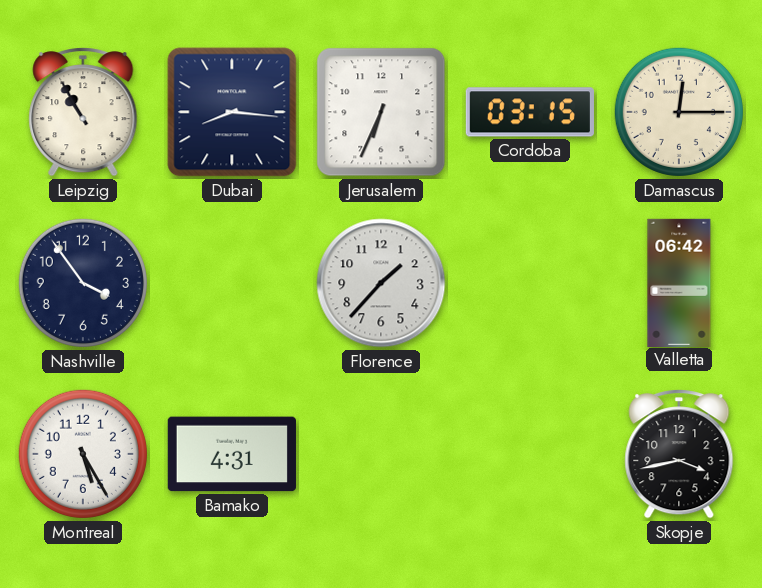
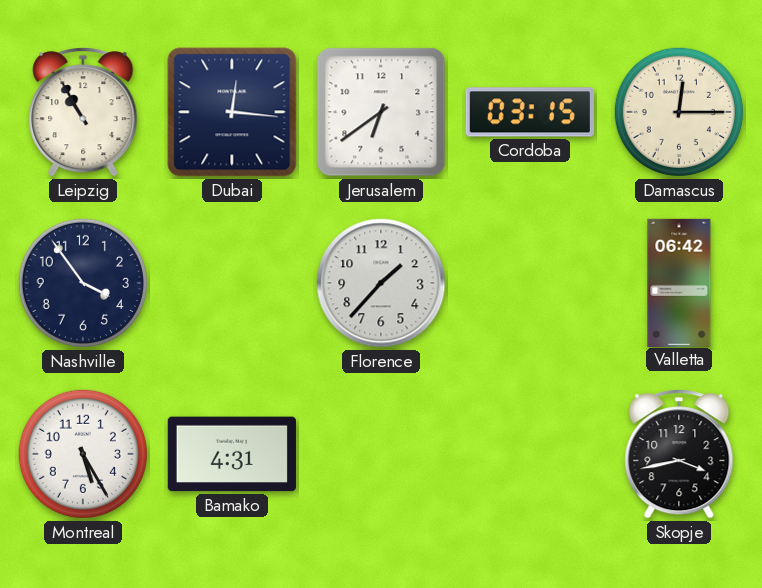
Dubai: 8:16 -> 12:16
Jerusalem: 6:34 -> 6:39
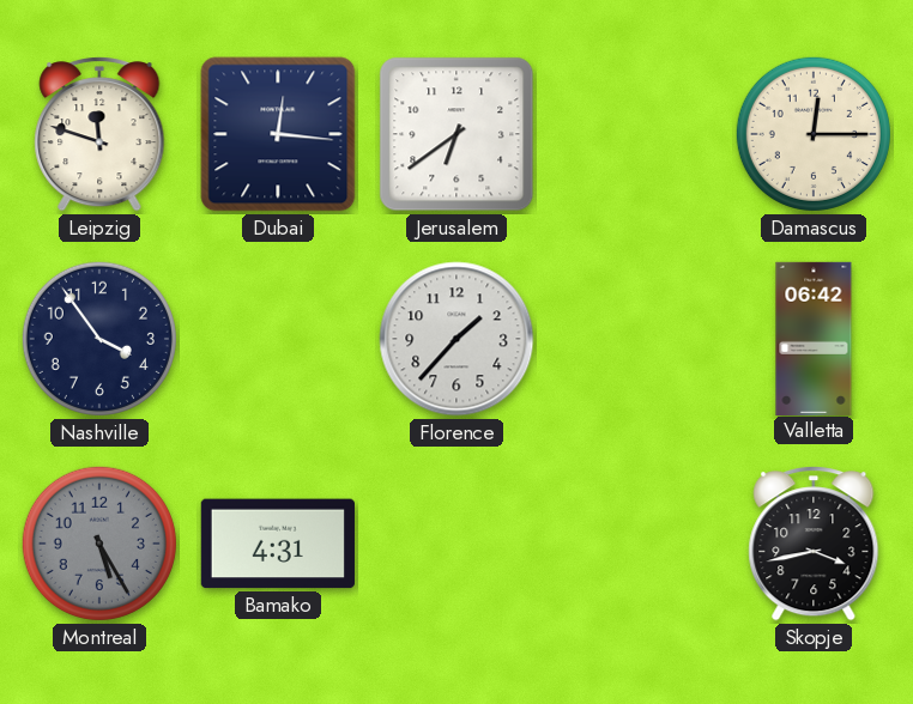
Leipzig: 10:55 -> 11:48
Cordoba: 03:15 -> none
Montreal dial: white -> grey
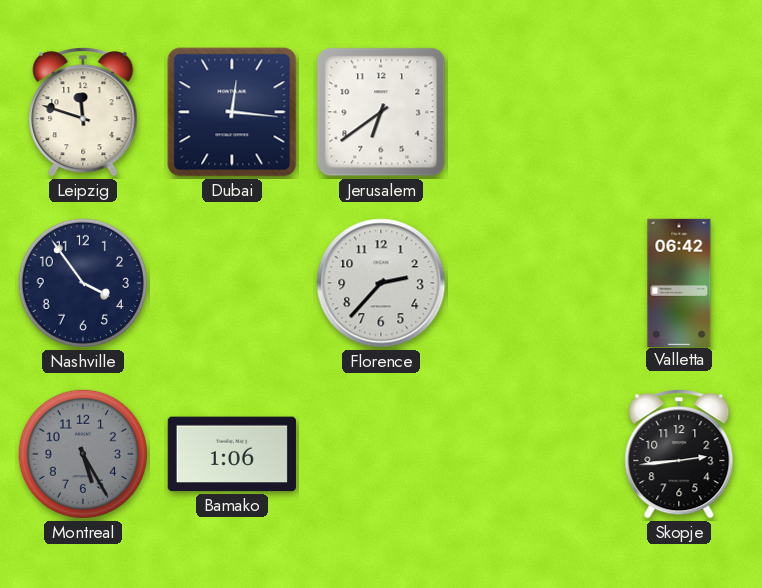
Damascus: 12:15 -> none
Florence: 1:37 -> 2:37
Bamako: 4:31 -> 1:06
Skopje: 3:43 -> 2:44
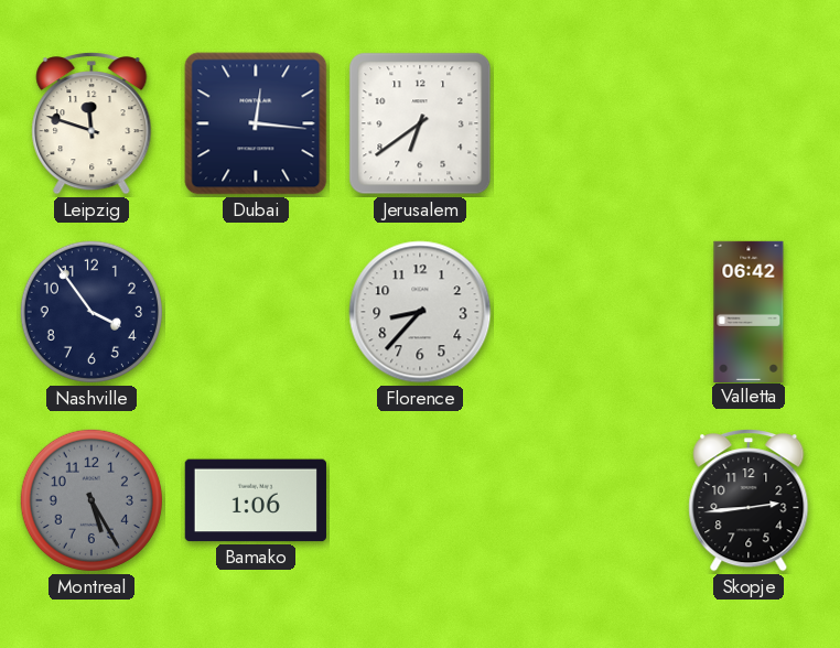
Florence: 2:37 -> 8:37
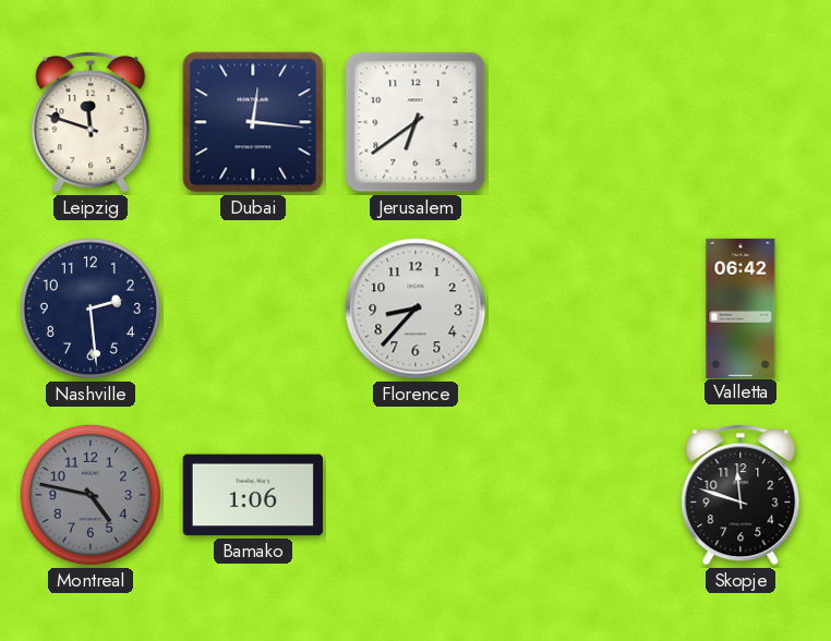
Nashville: 3:54 -> 2:29
Montreal: 5:25 -> 4:47
Skopje: 2:44 -> 11:48
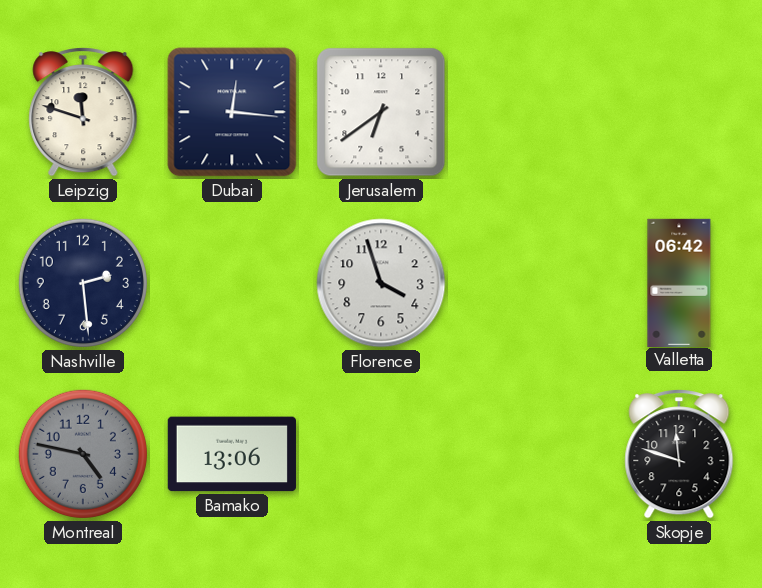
Florence: 8:37 -> 3:57
Bamako: 1:06 -> 13:06
